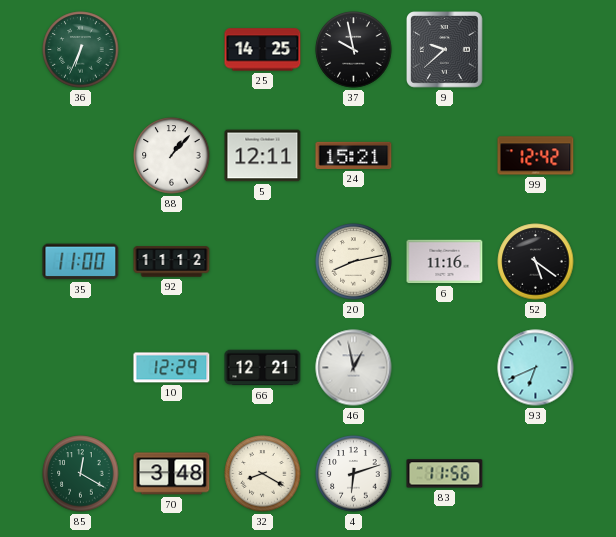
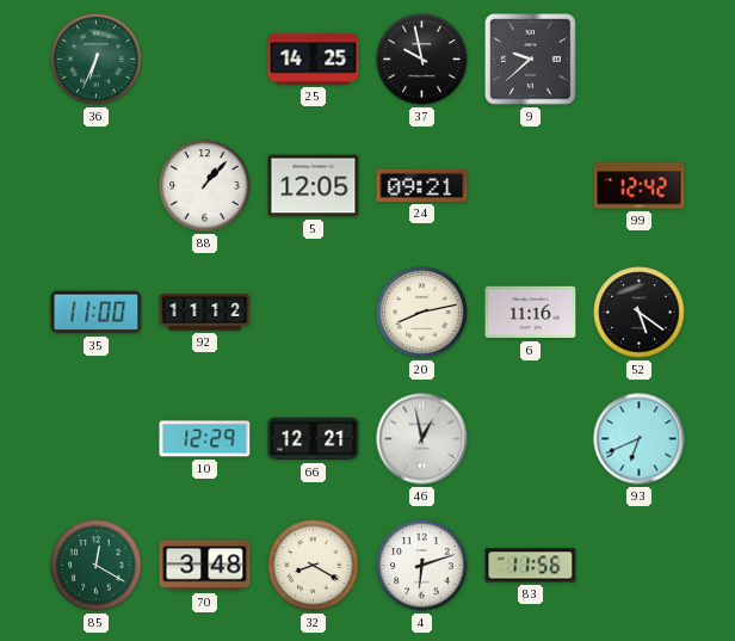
5: 12:11 -> 12:05
24: 15:21 -> 09:21
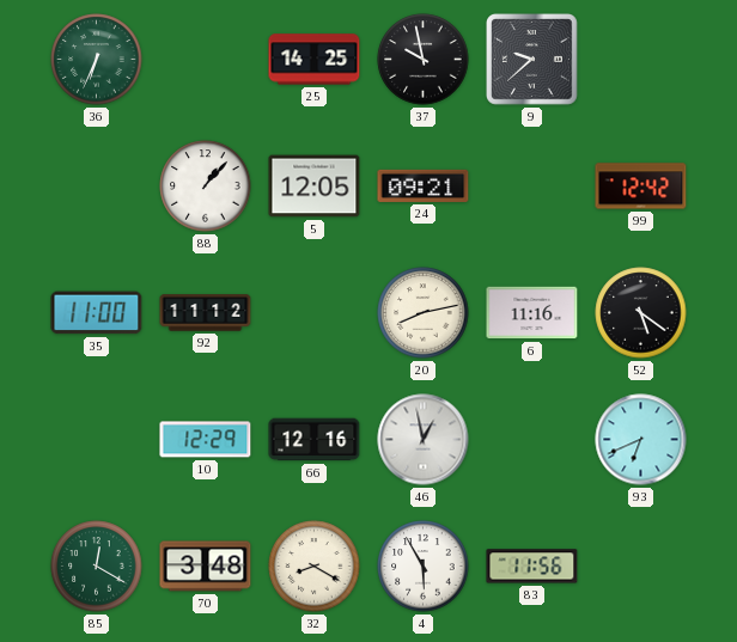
66: 12:21 -> 12:16
4: 6:12 -> 5:55
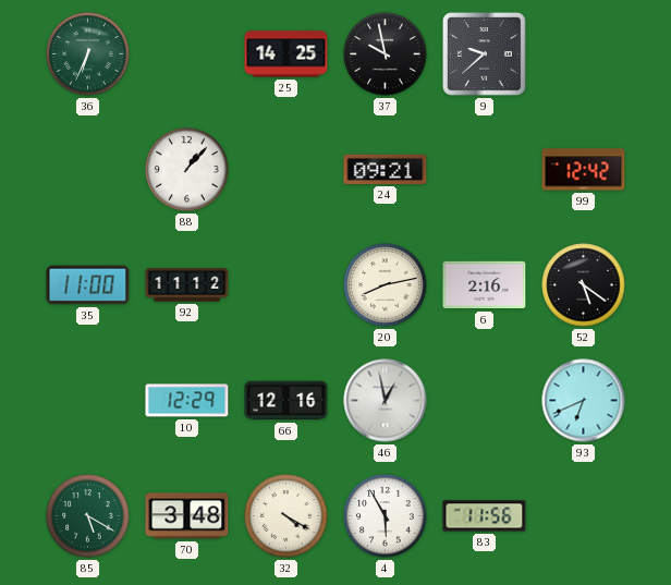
5: 12:05 -> none
6: 11:16 -> 2:16
85: 12:20 -> 5:20
32: 8:20 -> 4:20
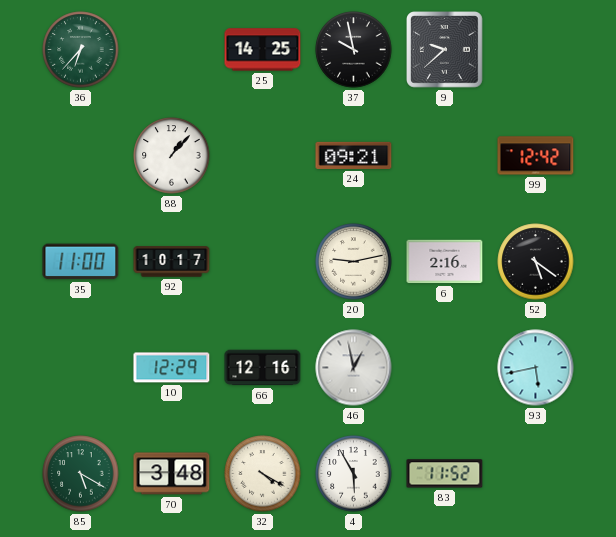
36: 6:34 -> 6:37
92: 11:12 -> 10:17
20: 8:13 -> 9:13
93: 6:41 -> 5:43
83: 11:56 -> 11:52
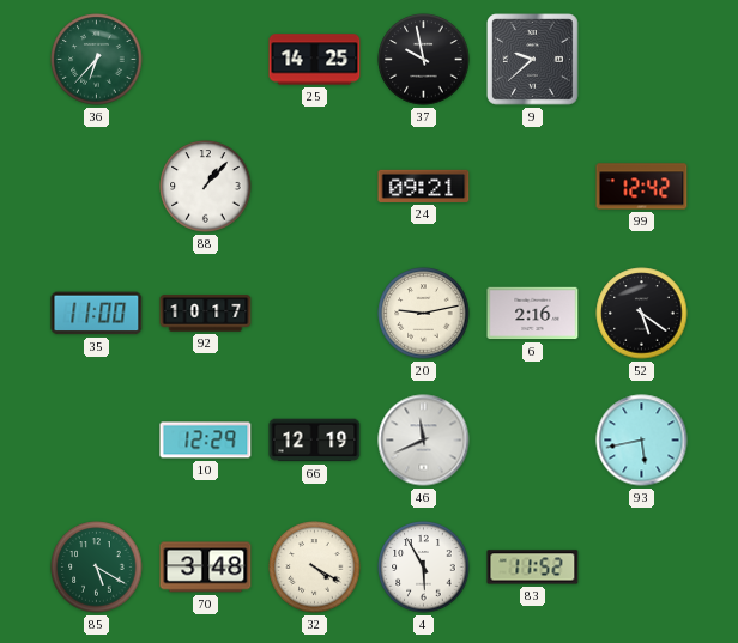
66: 12:16 -> 12:19
46: 12:58 -> 11:41
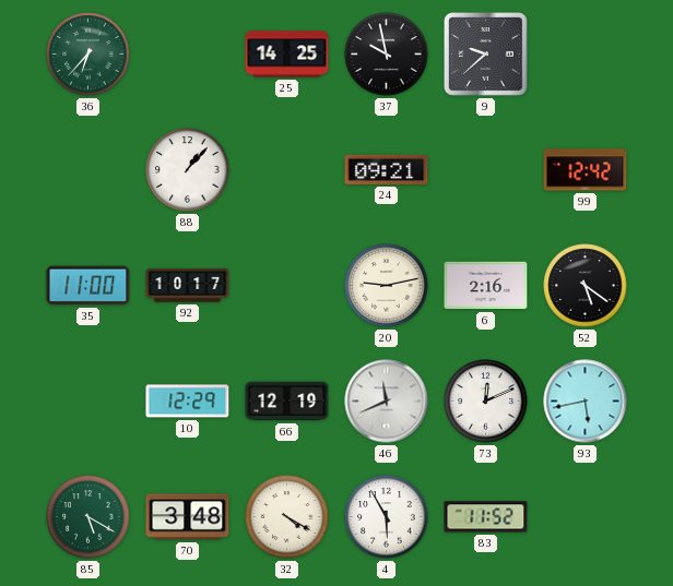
73: none -> 12:11
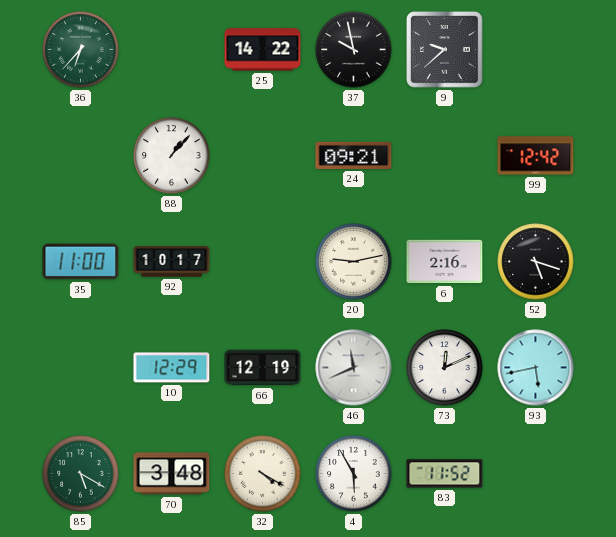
25: 14:25 -> 14:22
52: 5:21 -> 5:18
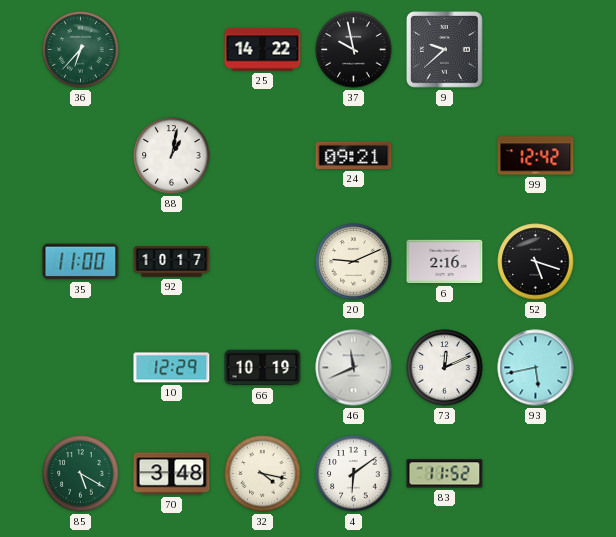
88: 1:07 -> 1:02
20: 9:13 -> 9:11
66: 12:19 -> 10:19
32: 4:20 -> 4:17
4: 5:55 -> 6:09
